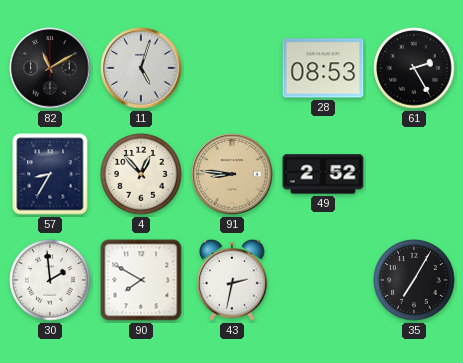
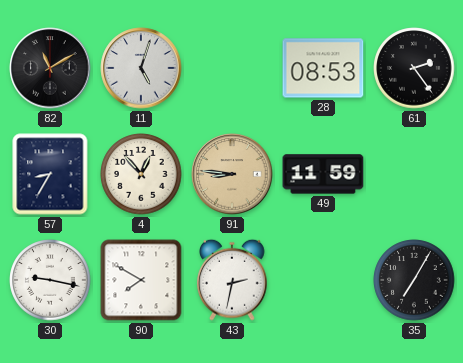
61: 2:25 -> 2:24
49: 2:52 -> 11:59
30: 1:59 -> 9:17
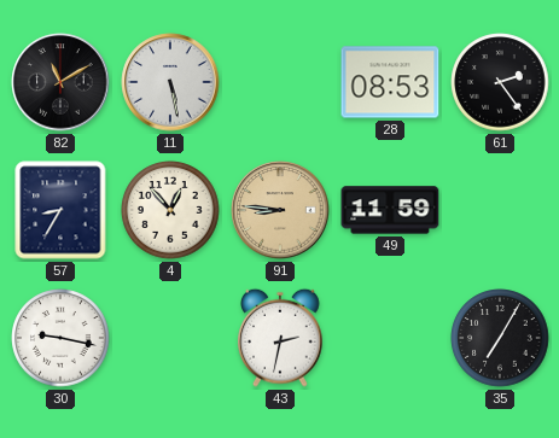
11: 5:03 -> 5:28
90: 7:50 -> none
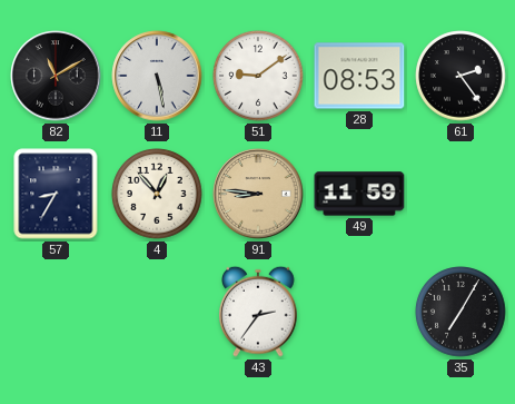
51: none -> 9:09
30: 9:17 -> none
43: 2:32 -> 2:36
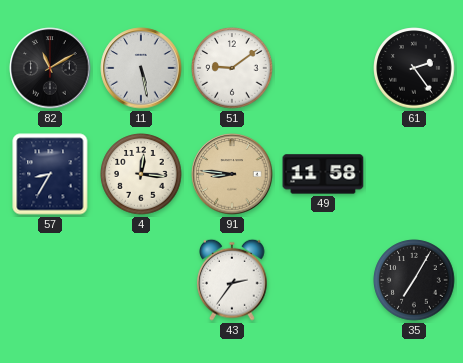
28: 08:53 -> none
4: 12:53 -> 12:16
49: 11:59 -> 11:58
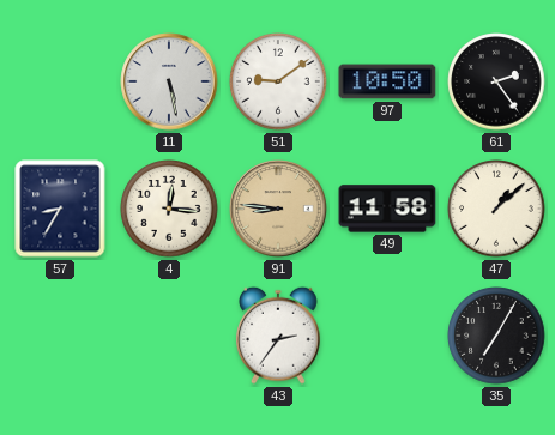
82: 11:10 -> none
97: none -> 10:50
47: none -> 1:08
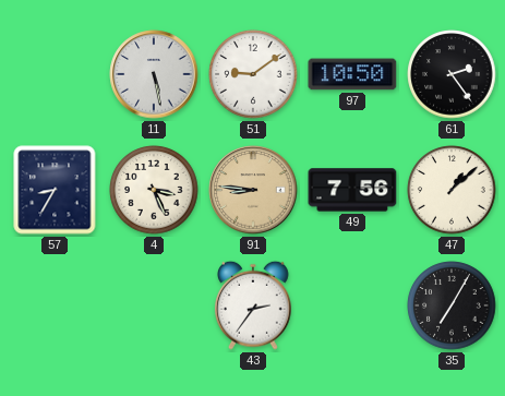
4: 12:16 -> 3:26
49: 11:58 -> 7:56
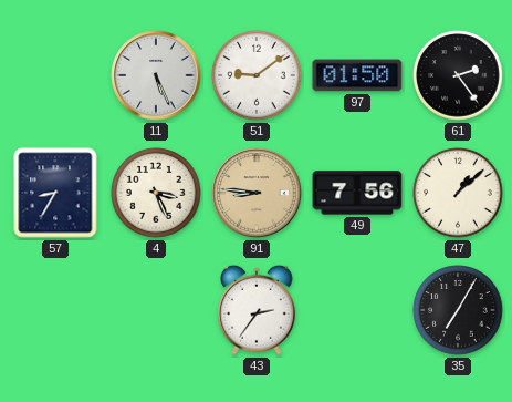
11: 5:28 -> 5:26
97: 10:50 -> 01:50
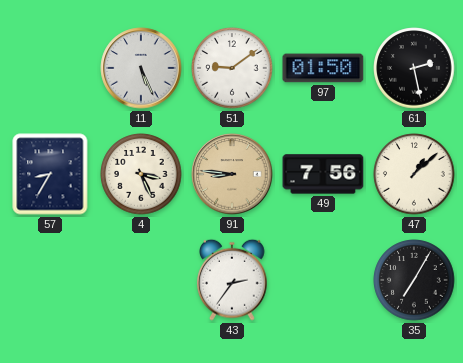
61: 2:24 -> 2:28
